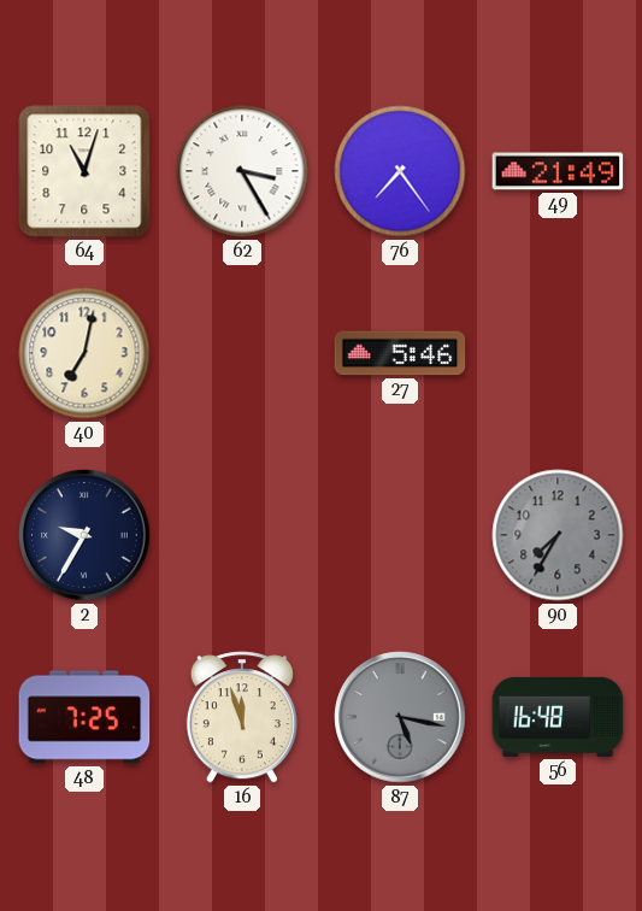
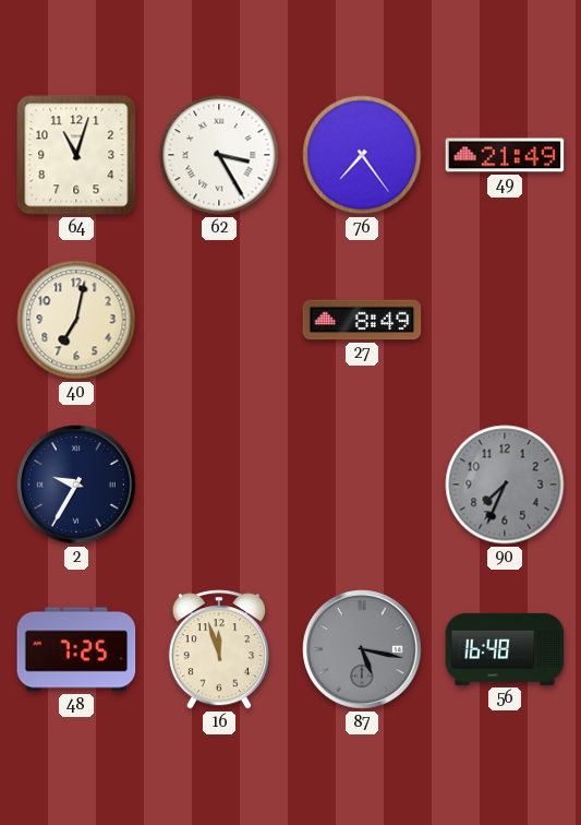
27: 5:46 -> 8:49
90: 7:35 -> 7:34
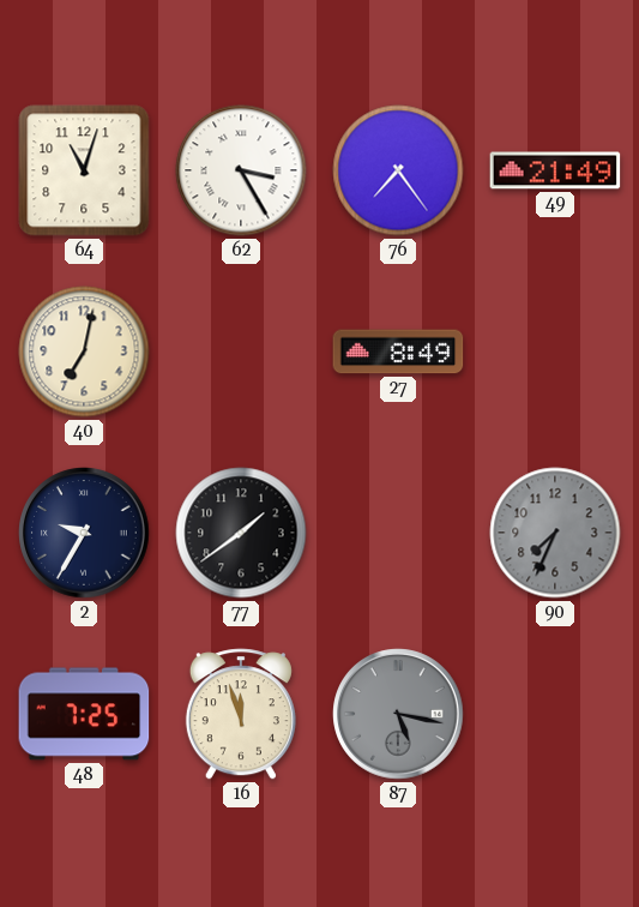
77: none -> 1:39
56: 16:48 -> none
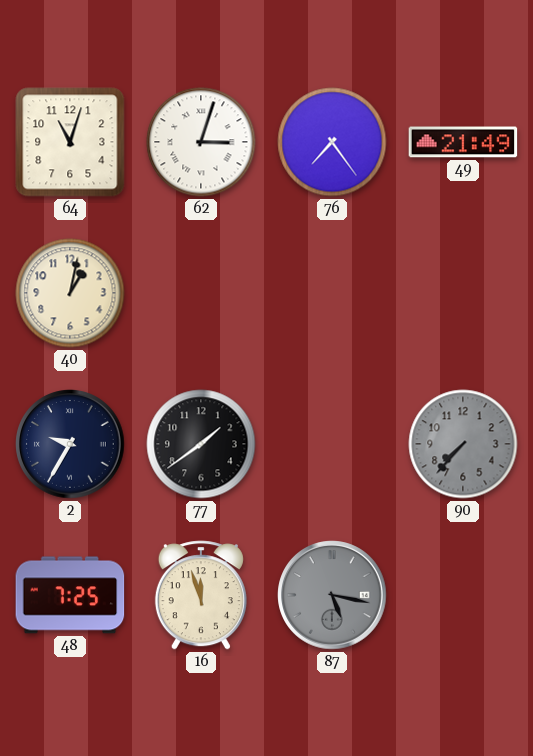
62: 3:25 -> 3:03
40: 7:02 -> 1:02
27: 8:49 -> none
90: 7:34 -> 7:37
